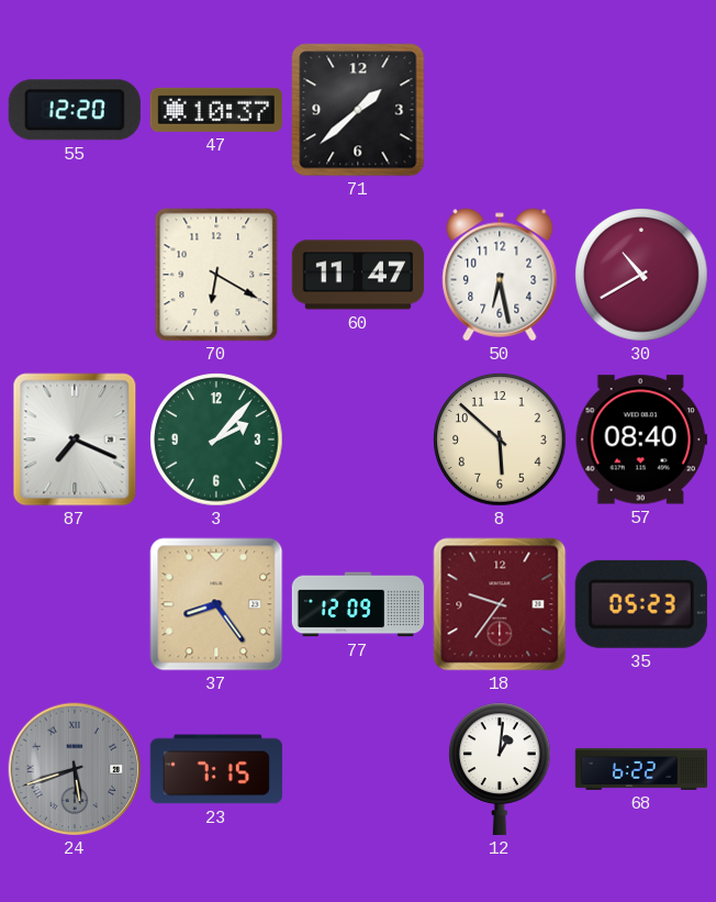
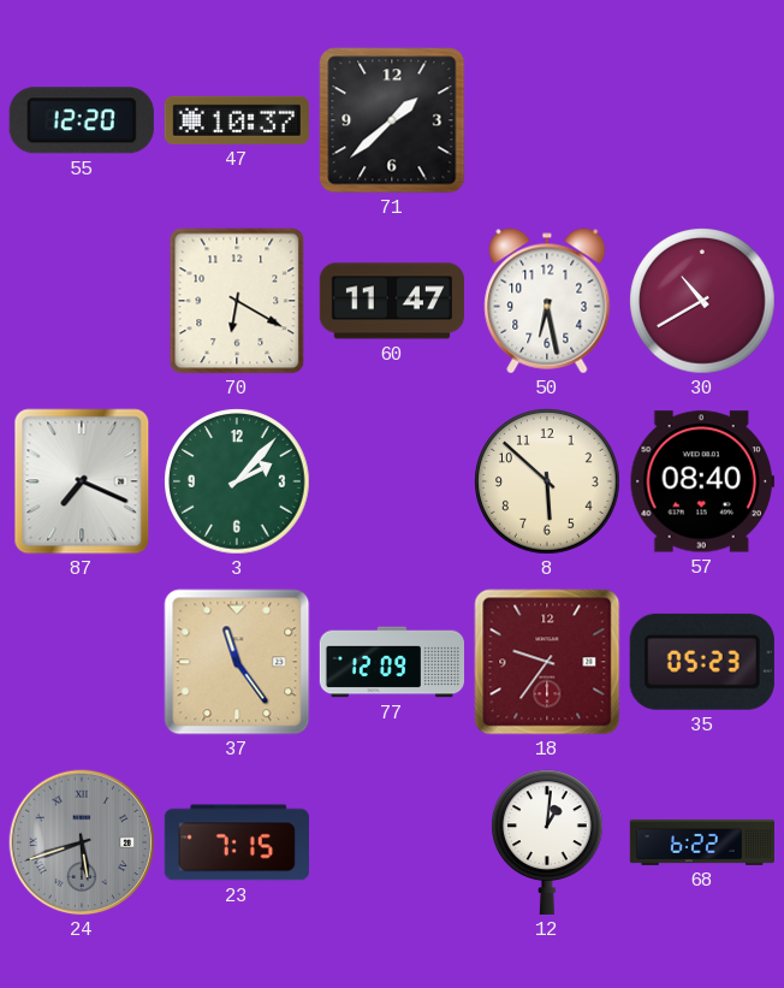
37: 8:24 -> 11:24
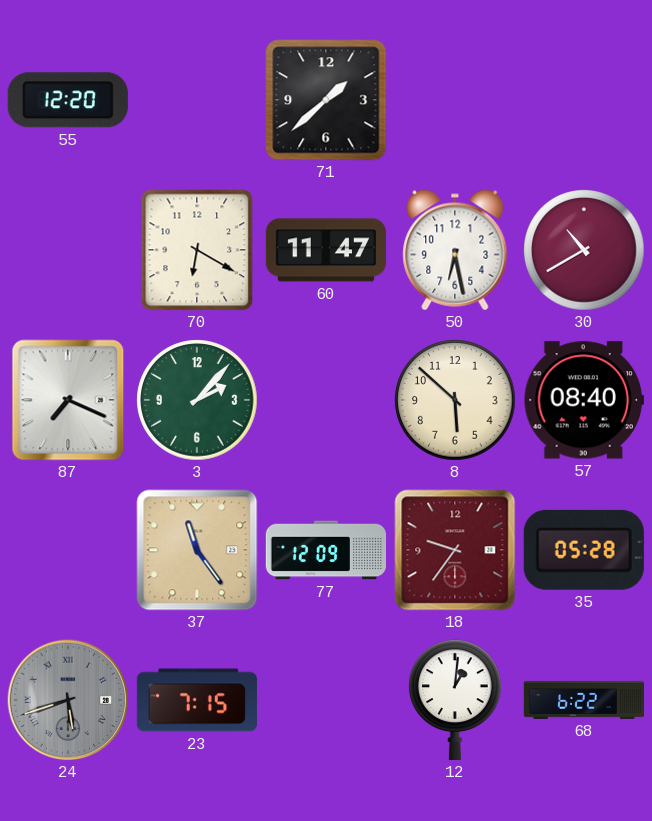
47: 10:37 -> none
35: 05:23 -> 05:28
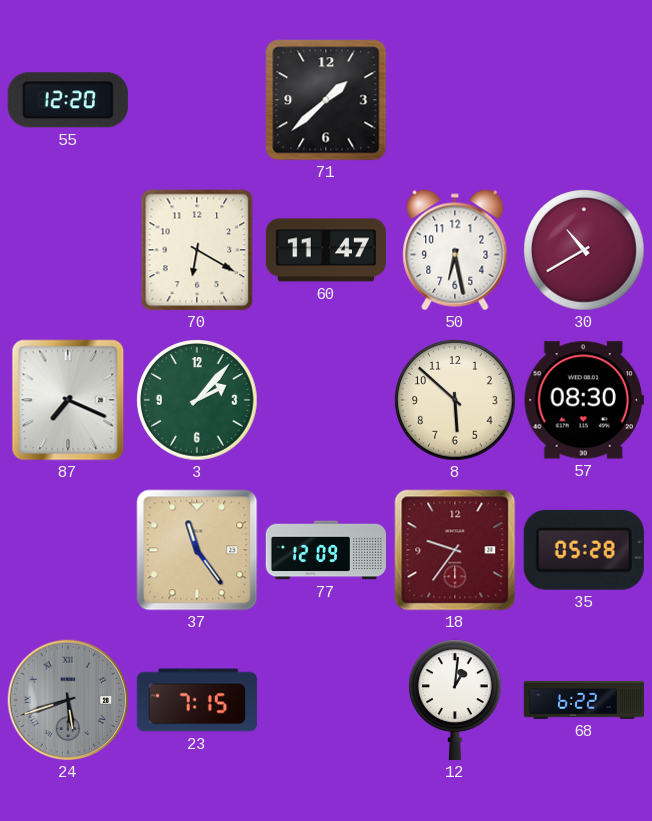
57: 08:40 -> 08:30
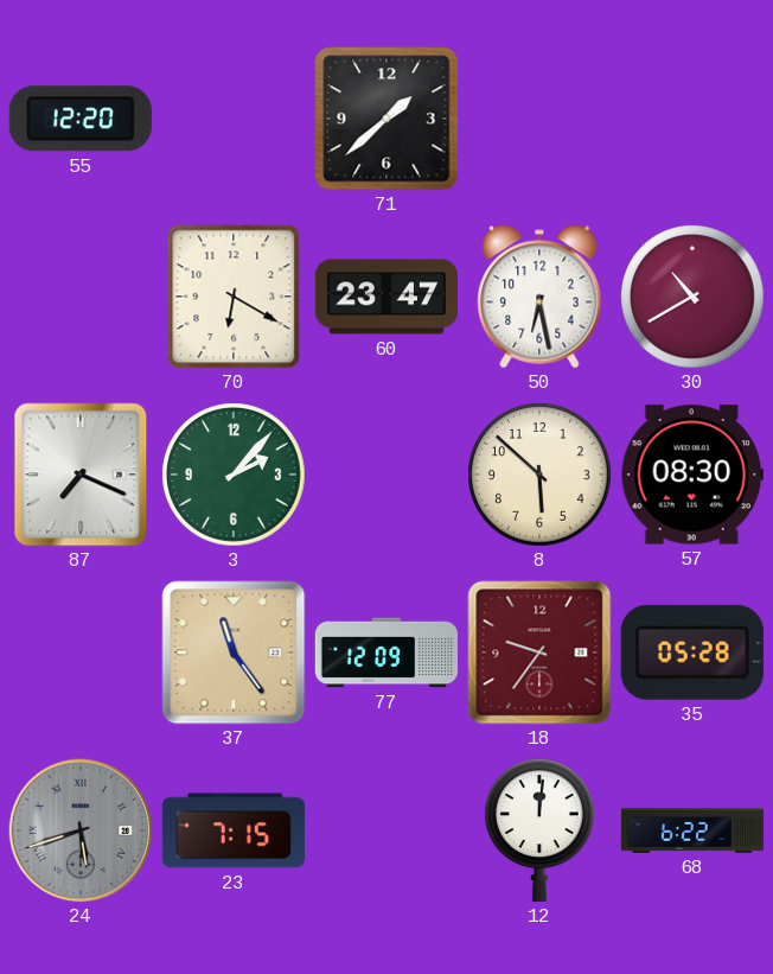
60: 11:47 -> 23:47
12: 1:01 -> 12:01
